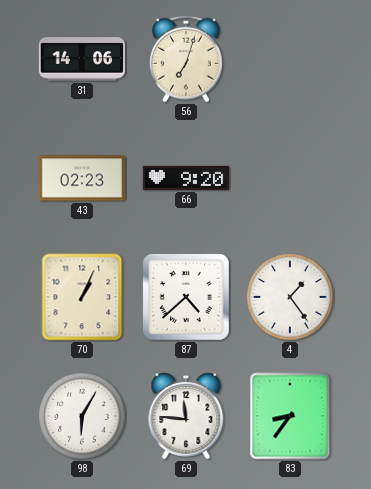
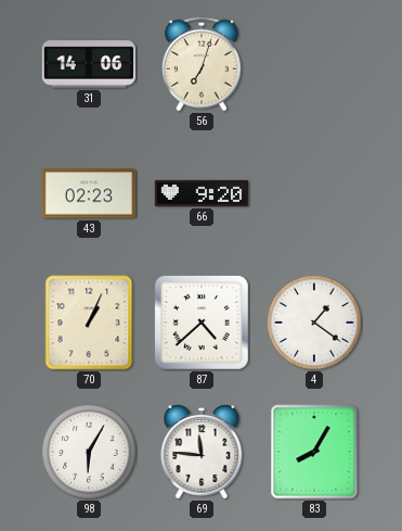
4: 1:24 -> 1:21
83: 8:36 -> 8:05
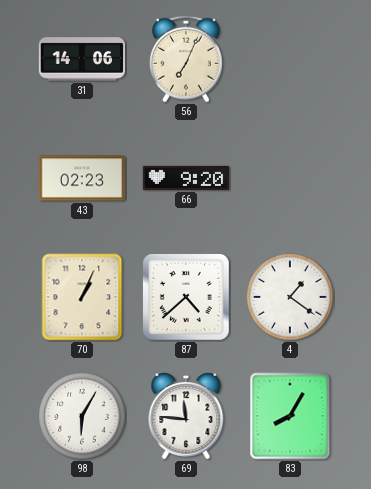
56: 7:03 -> 7:04
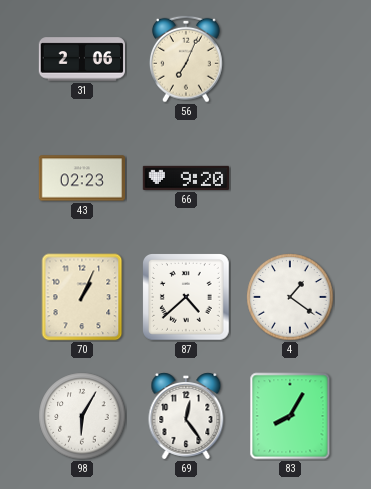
31: 14:06 -> 2:06
69: 11:46 -> 12:24
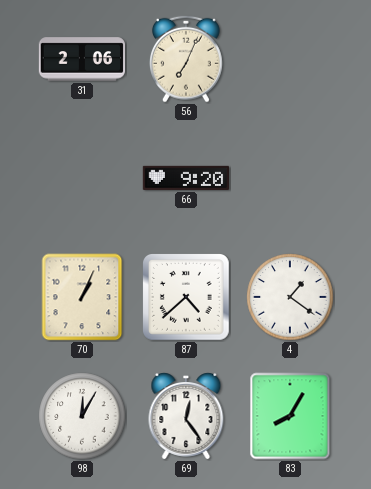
43: 02:23 -> none
98: 6:05 -> 12:05
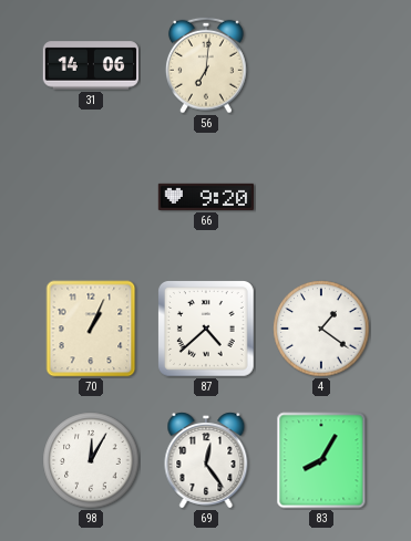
31: 2:06 -> 14:06
56: 7:04 -> 7:01
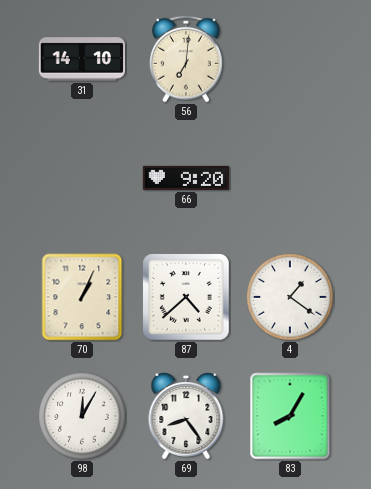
31: 14:06 -> 14:10
69: 12:24 -> 8:24
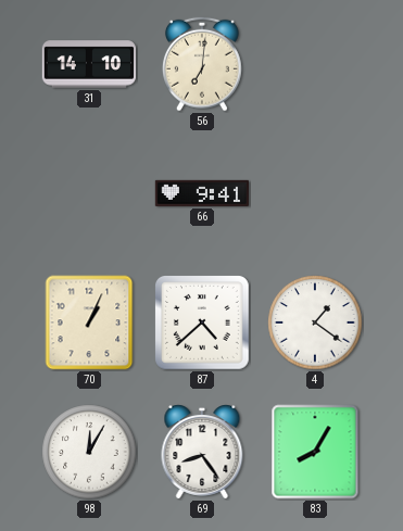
66: 9:20 -> 9:41
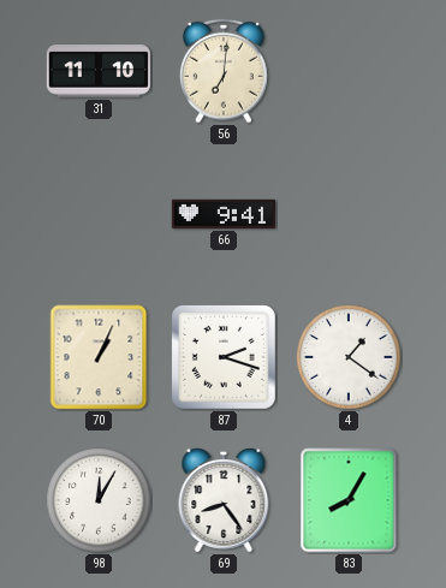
31: 14:10 -> 11:10
87: 4:38 -> 2:18
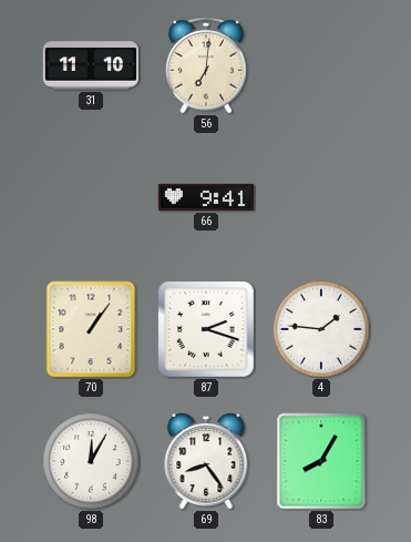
70: 1:04 -> 1:06
4: 1:21 -> 1:46
